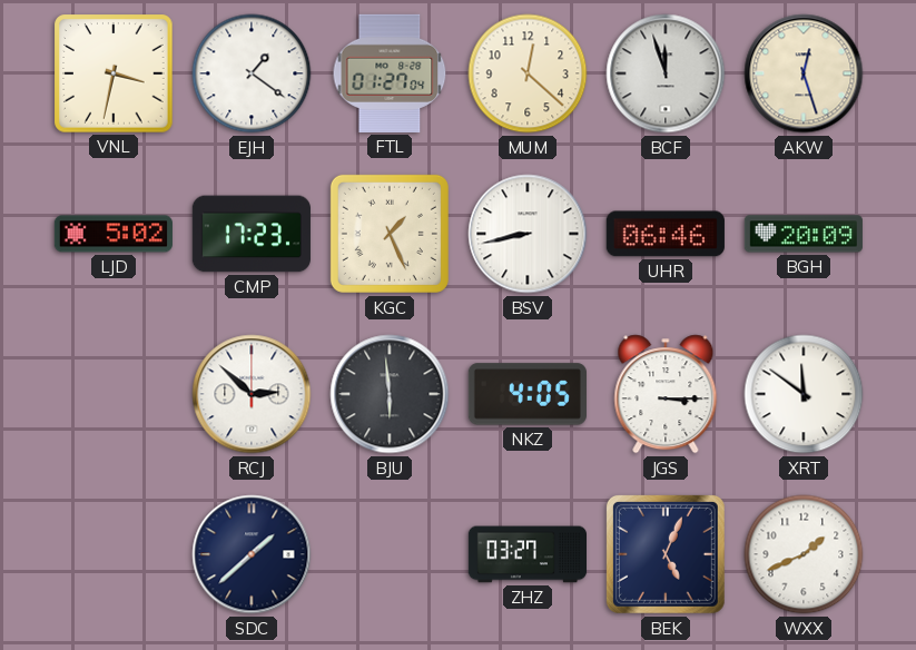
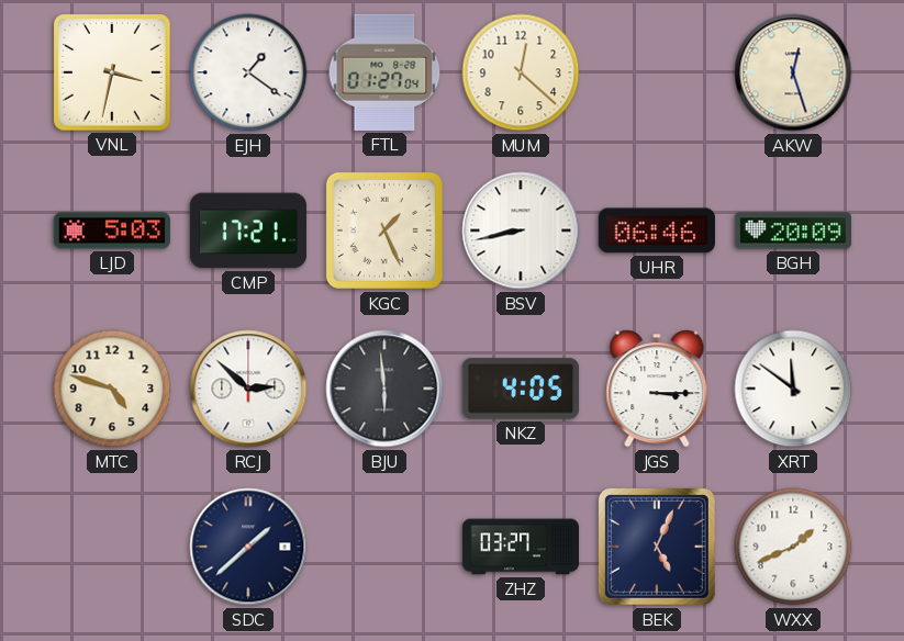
BCF: 11:57 -> none
LJD: 5:02 -> 5:03
CMP: 17:23 -> 17:21
MTC: none -> 4:48
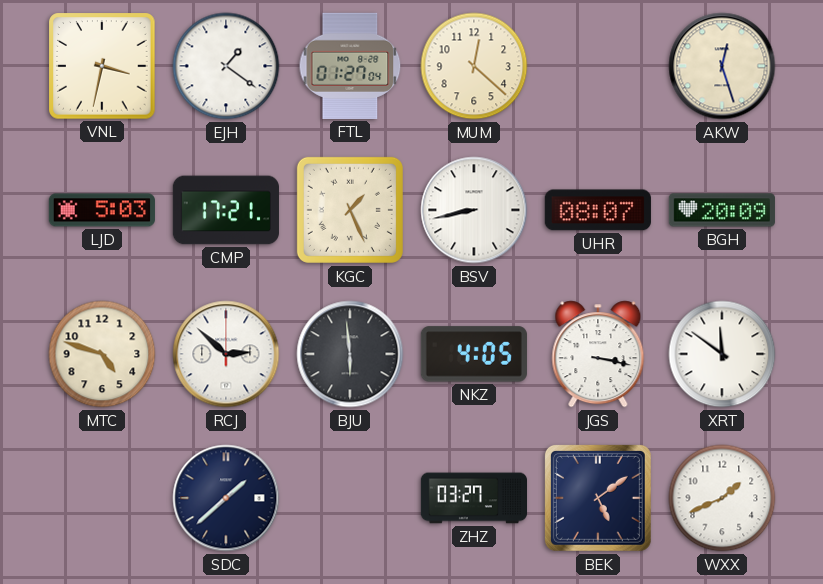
UHR: 06:46 -> 08:07
JGS: 3:15 -> 3:17
BEK: 5:04 -> 5:09
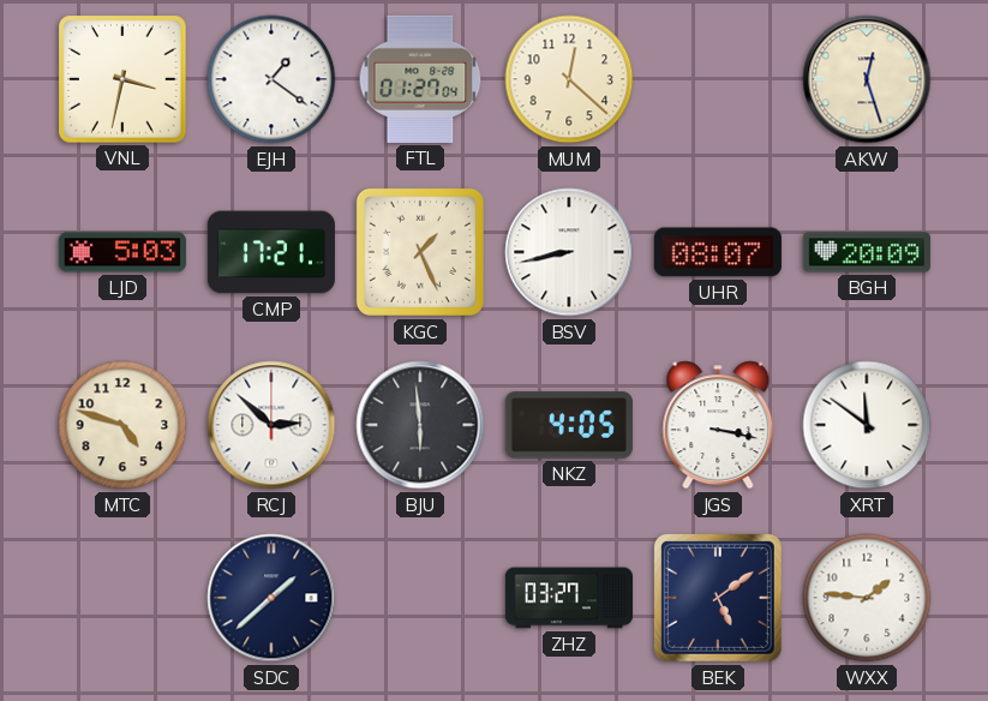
WXX: 1:41 -> 1:46
